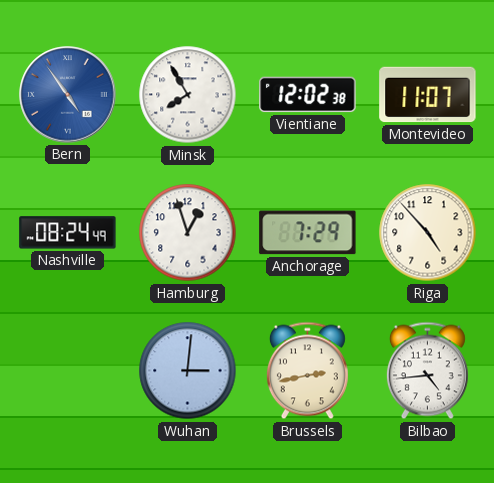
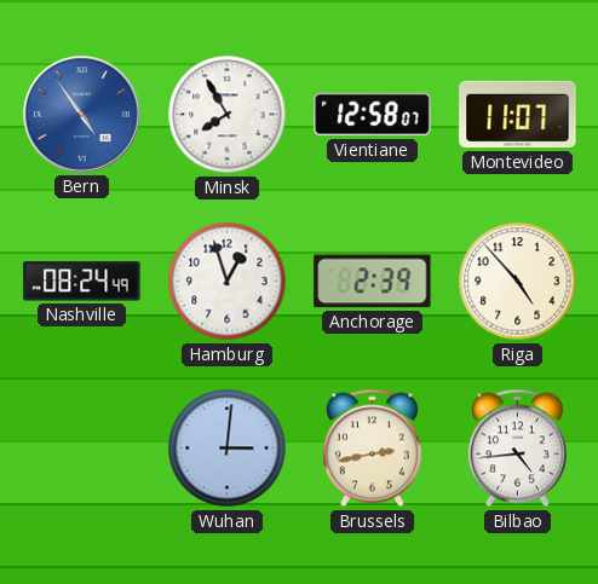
Vientiane: 12:02 -> 12:58
Anchorage: 7:29 -> 2:39
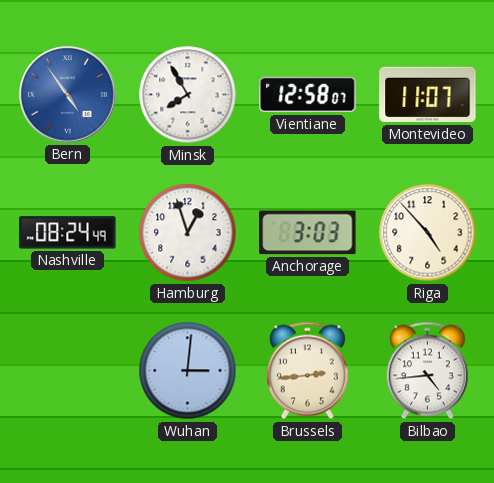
Anchorage: 2:39 -> 3:03
Brussels: 2:43 -> 2:44
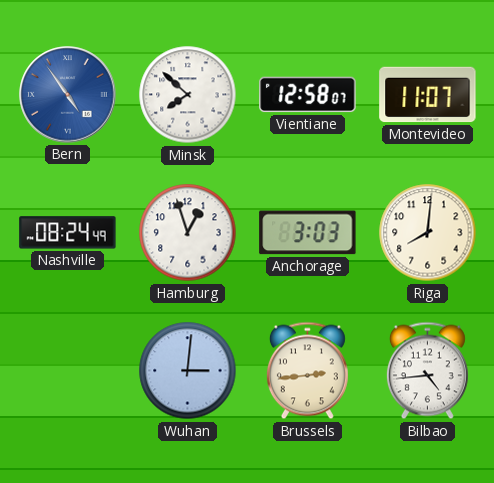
Minsk: 7:55 -> 7:52
Riga: 4:53 -> 8:01
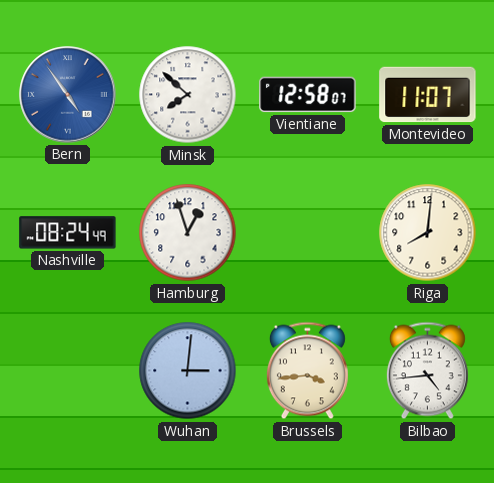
Anchorage: 3:03 -> none
Brussels: 2:44 -> 3:44
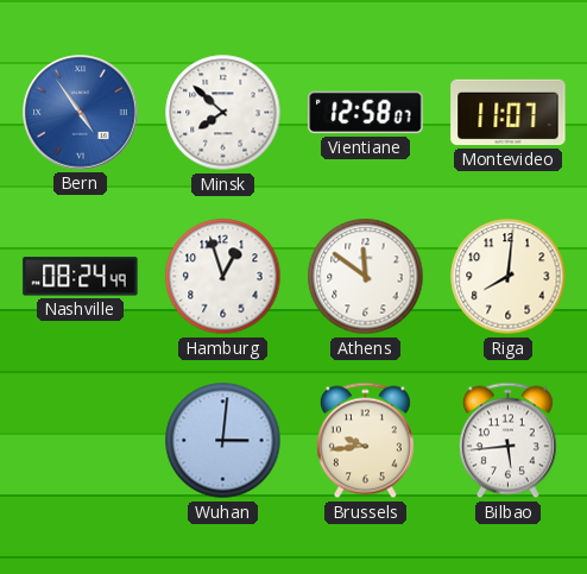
Athens: none -> 11:51
Brussels: 3:44 -> 9:44
Bilbao: 4:44 -> 5:44
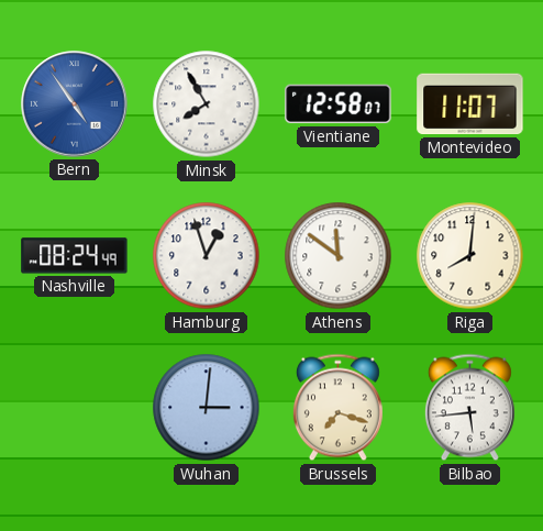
Minsk: 7:52 -> 7:55
Brussels: 9:44 -> 7:18
